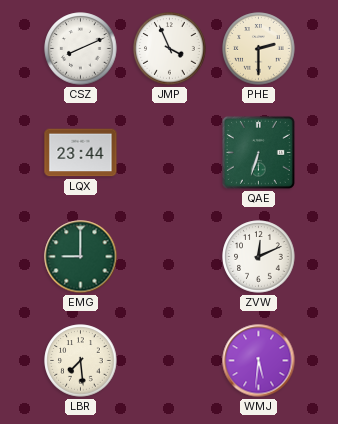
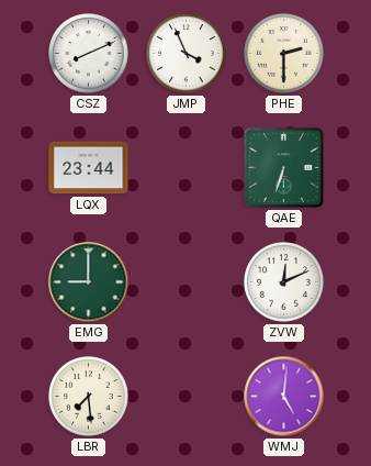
WMJ: 5:31 -> 5:01
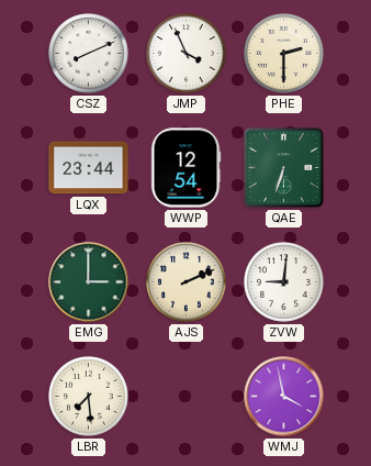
WWP: none -> 12:54
EMG: 9:00 -> 3:00
AJS: none -> 2:11
ZVW: 12:11 -> 9:01
WMJ: 5:01 -> 3:58
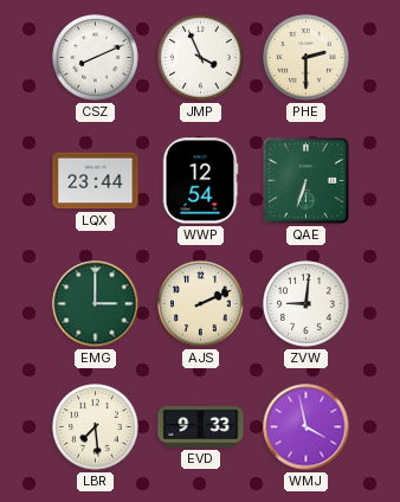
EVD: none -> 9:33
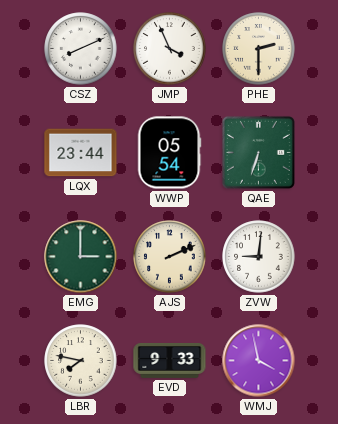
WWP: 12:54 -> 05:54
LBR: 7:29 -> 7:47
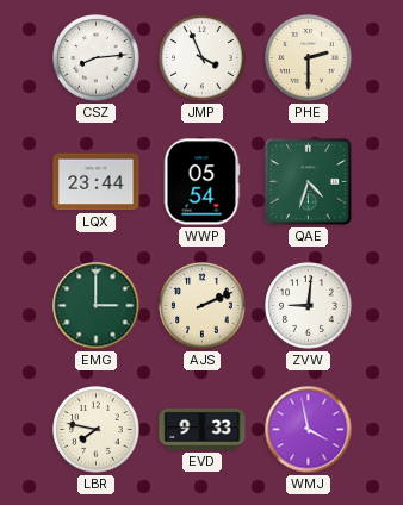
CSZ: 8:11 -> 8:14
QAE: 6:33 -> 4:33
